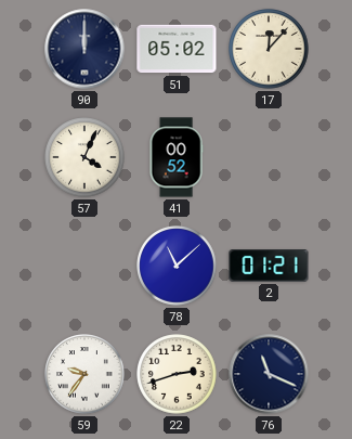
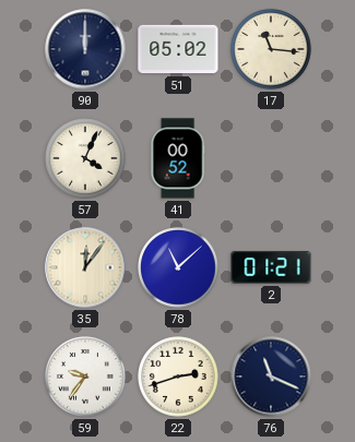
17: 12:07 -> 11:16
35: none -> 12:06
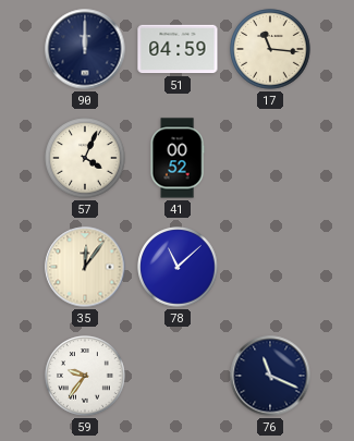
51: 05:02 -> 04:59
2: 01:21 -> none
22: 2:42 -> none
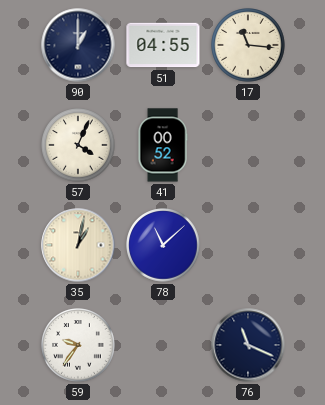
90: 12:00 -> 1:00
51: 04:59 -> 04:55
35: 12:06 -> 1:02
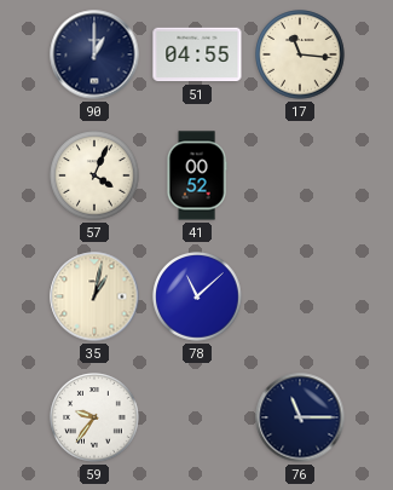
76: 11:19 -> 11:15
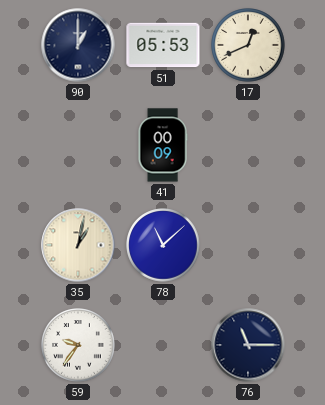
51: 04:55 -> 05:53
17: 11:16 -> 12:41
57: 4:04 -> none
41: 00:52 -> 00:09
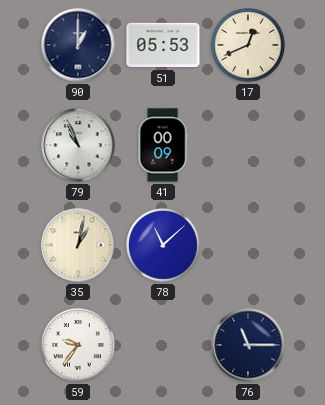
79: none -> 10:56
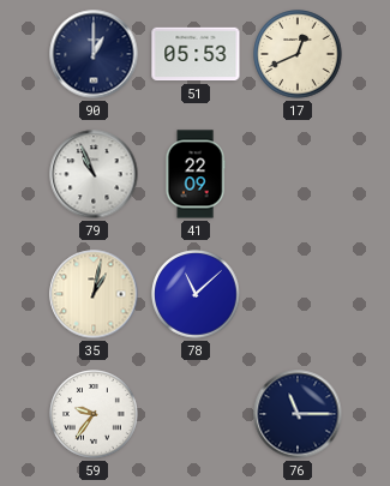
41: 00:09 -> 22:09
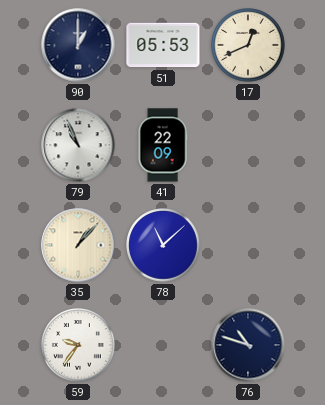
35: 1:02 -> 1:07
76: 11:15 -> 10:48
